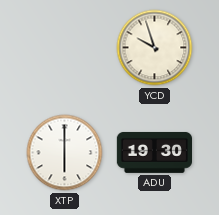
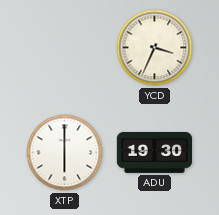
YCD: 9:57 -> 3:34
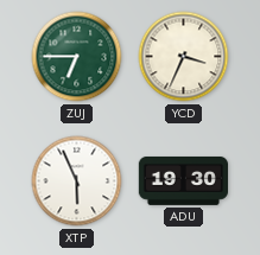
ZUJ: none -> 6:45
XTP: 6:00 -> 5:56
